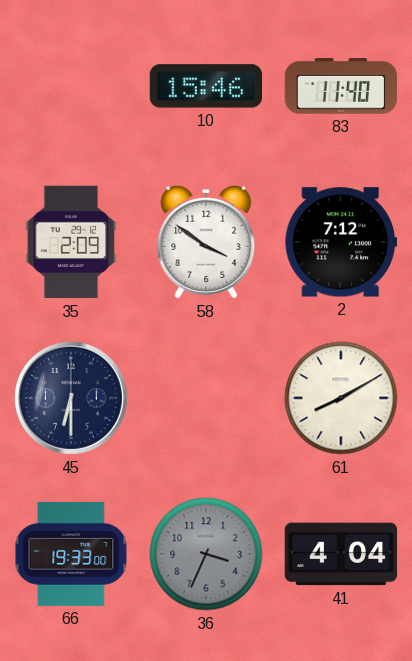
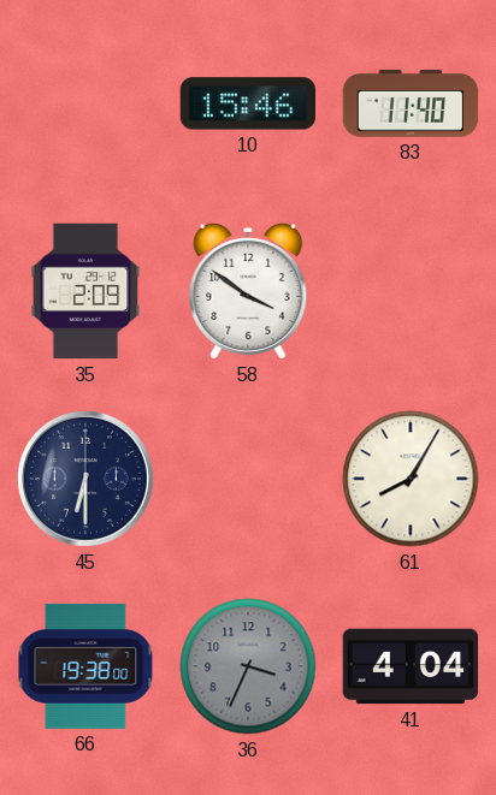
2: 7:12 -> none
61: 8:10 -> 8:05
66: 19:33 -> 19:38
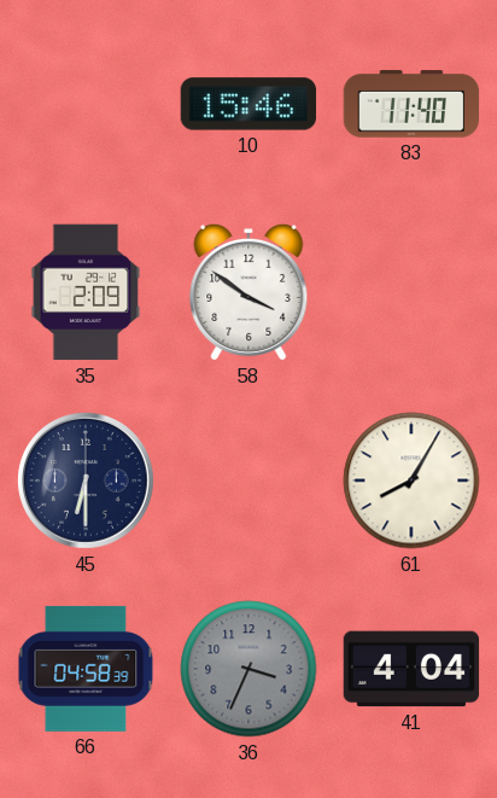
66: 19:38 -> 04:58
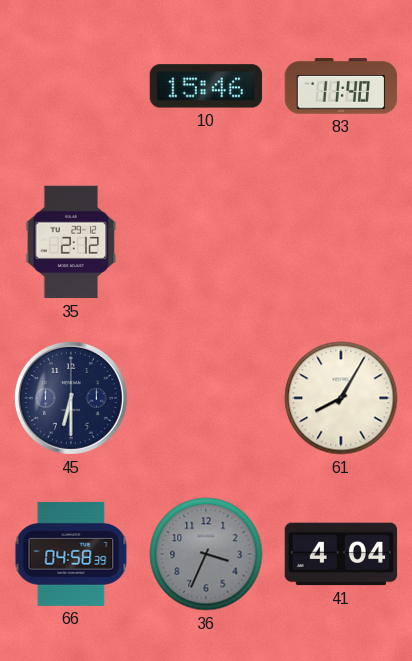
35: 2:09 -> 2:12
58: 3:51 -> none
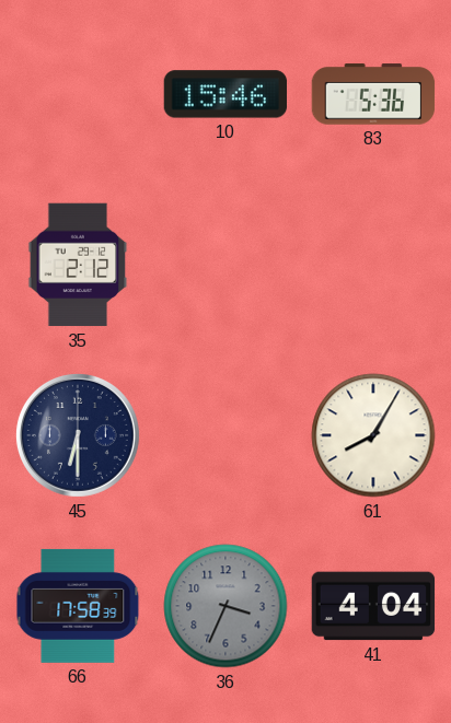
83: 11:40 -> 5:36
66: 04:58 -> 17:58
